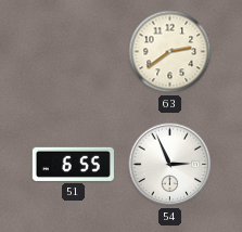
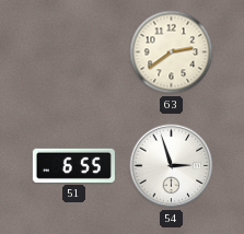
54: 2:56 -> 2:57
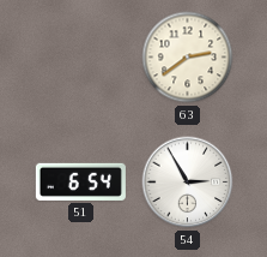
51: 6:55 -> 6:54
54: 2:57 -> 2:55
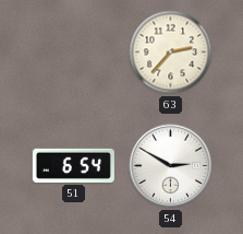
63: 2:39 -> 2:37
54: 2:55 -> 2:50
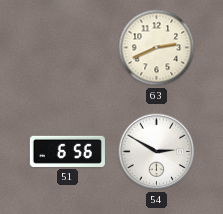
63: 2:37 -> 2:41
51: 6:54 -> 6:56
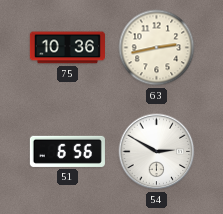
75: none -> 10:36
63: 2:41 -> 2:43
